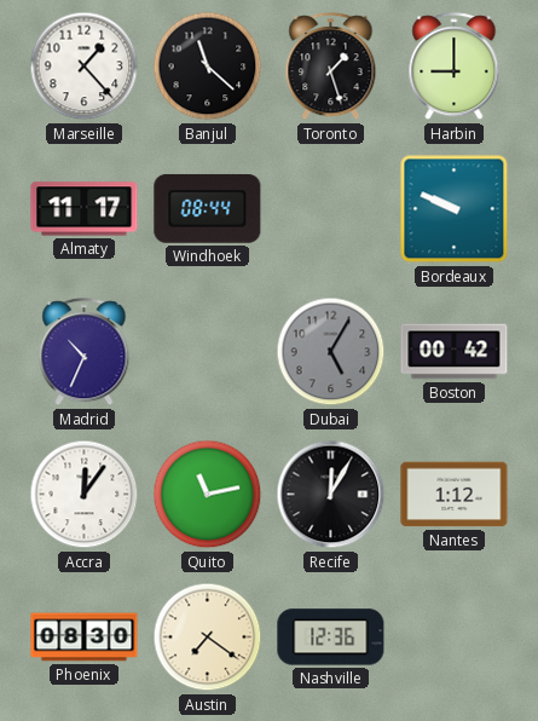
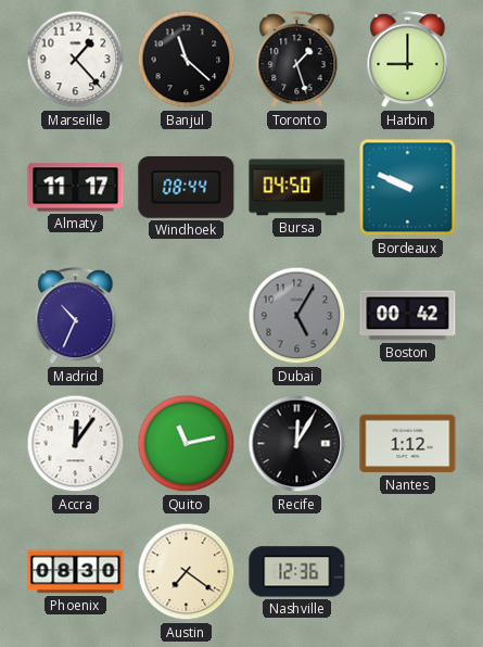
Bursa: none -> 04:50
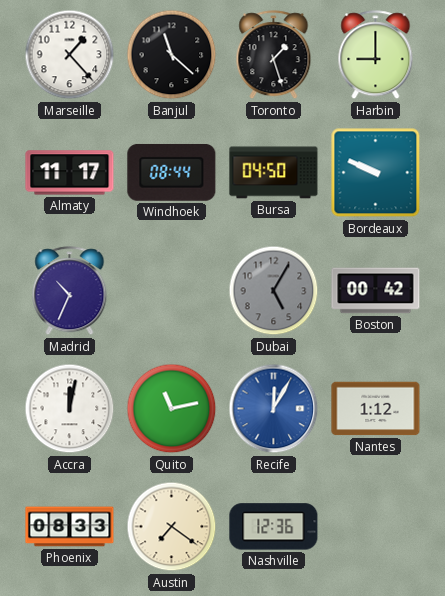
Accra: 12:06 -> 12:02
Recife dial: black -> blue
Phoenix: 08:30 -> 08:33
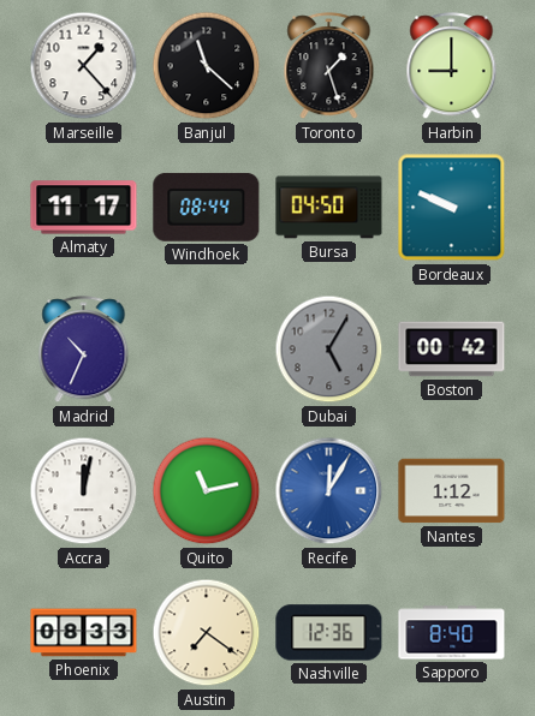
Sapporo: none -> 8:40
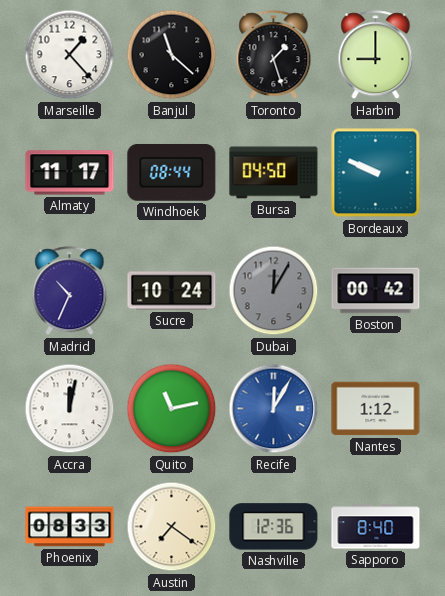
Sucre: none -> 10:24
Dubai: 5:05 -> 12:05
